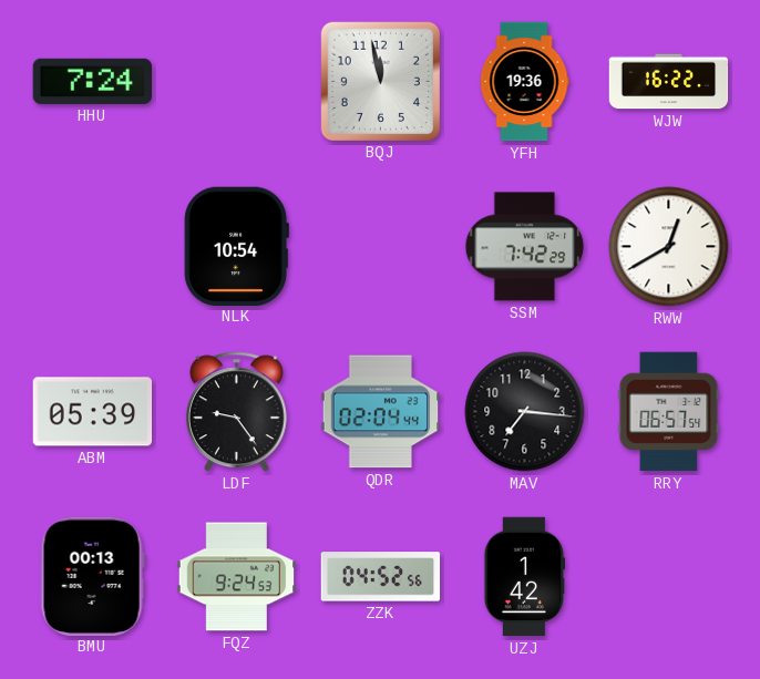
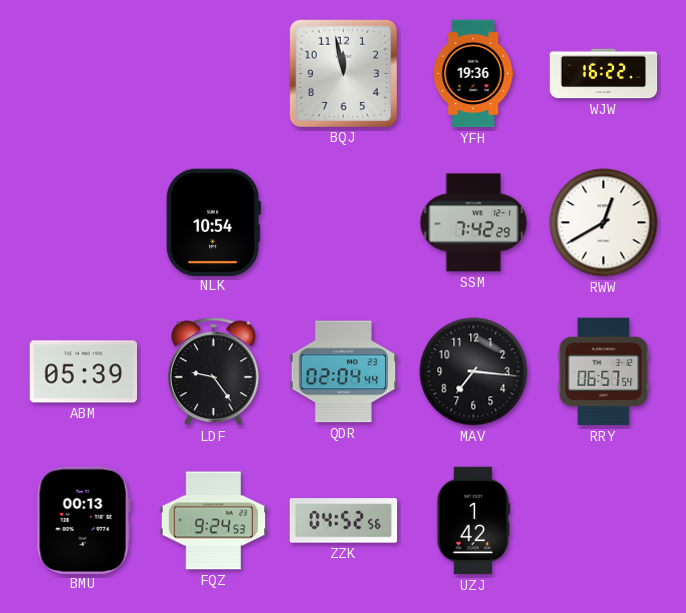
HHU: 7:24 -> none
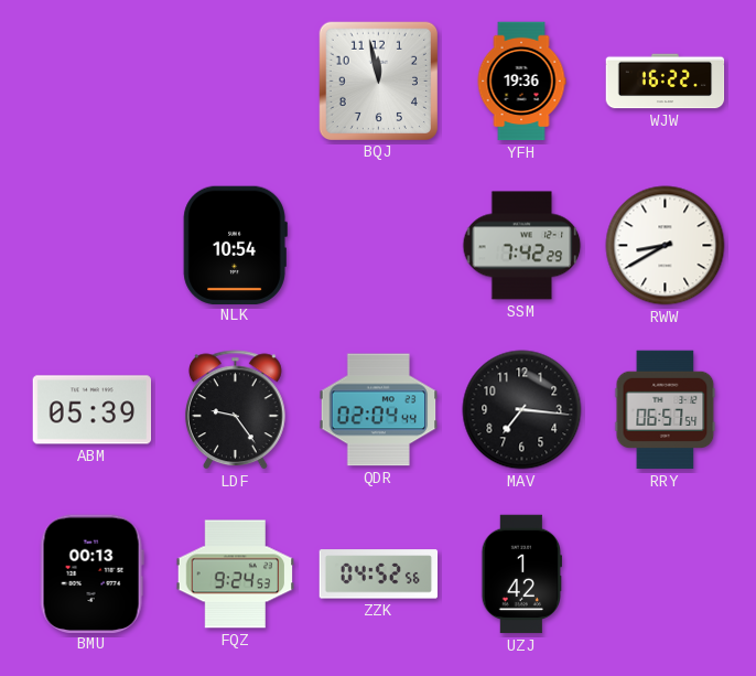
RWW: 12:40 -> 8:40
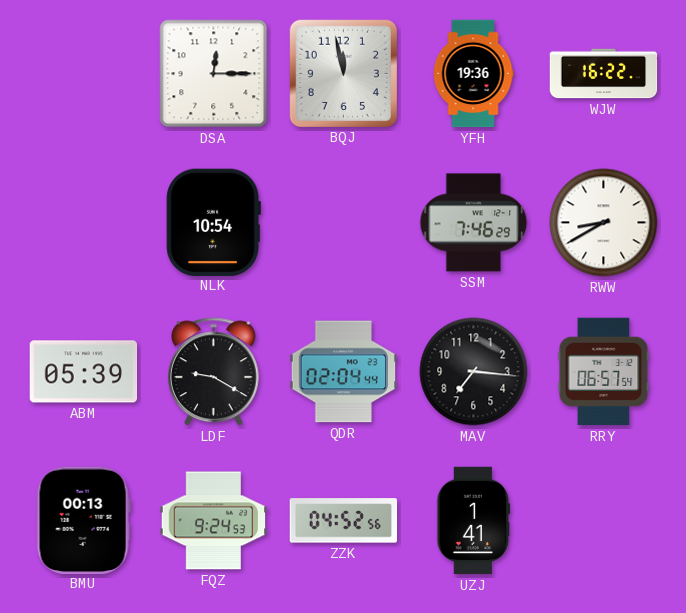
DSA: none -> 12:15
SSM: 7:42 -> 7:46
LDF: 9:24 -> 9:20
UZJ: 1:42 -> 1:41
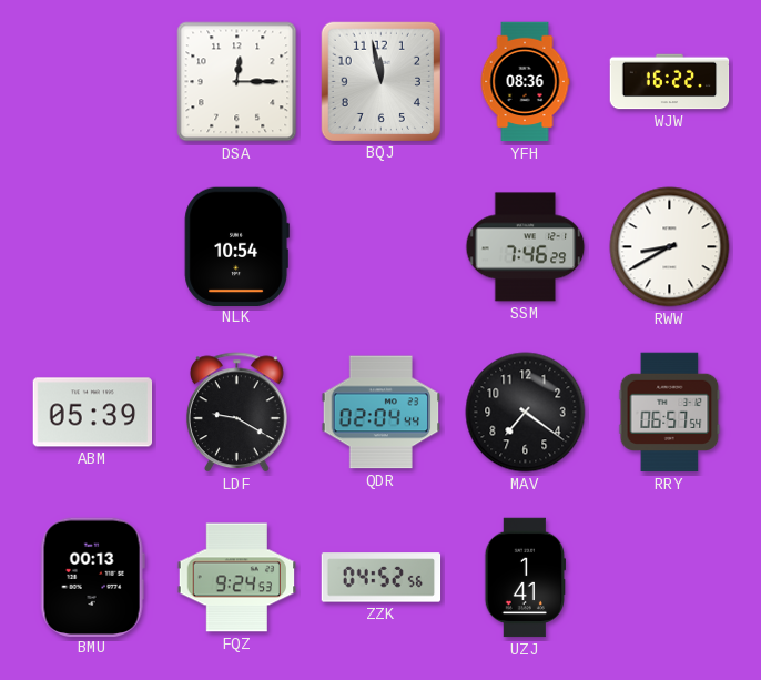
YFH: 19:36 -> 08:36
MAV: 7:16 -> 7:21
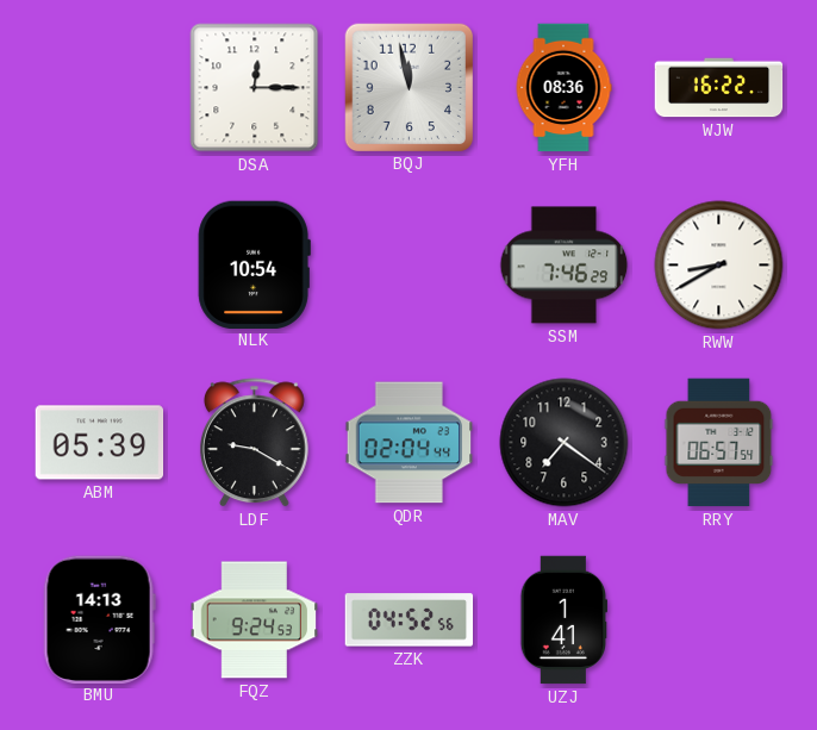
BMU: 00:13 -> 14:13
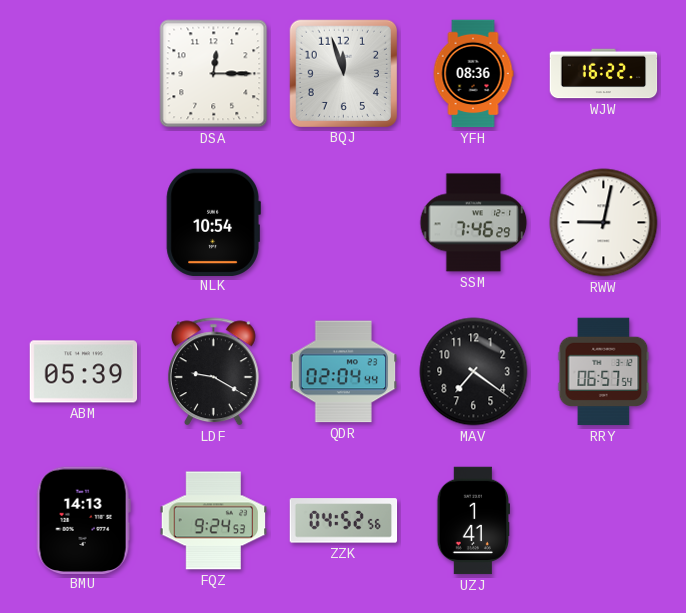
BQJ: 11:58 -> 11:57
RWW: 8:40 -> 9:02
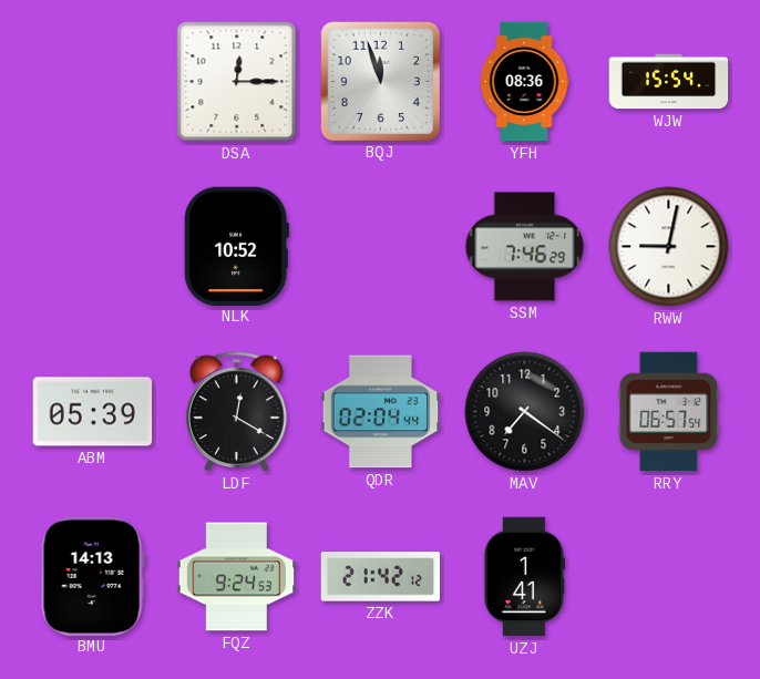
WJW: 16:22 -> 15:54
NLK: 10:54 -> 10:52
LDF: 9:20 -> 12:20
ZZK: 04:52 -> 21:42
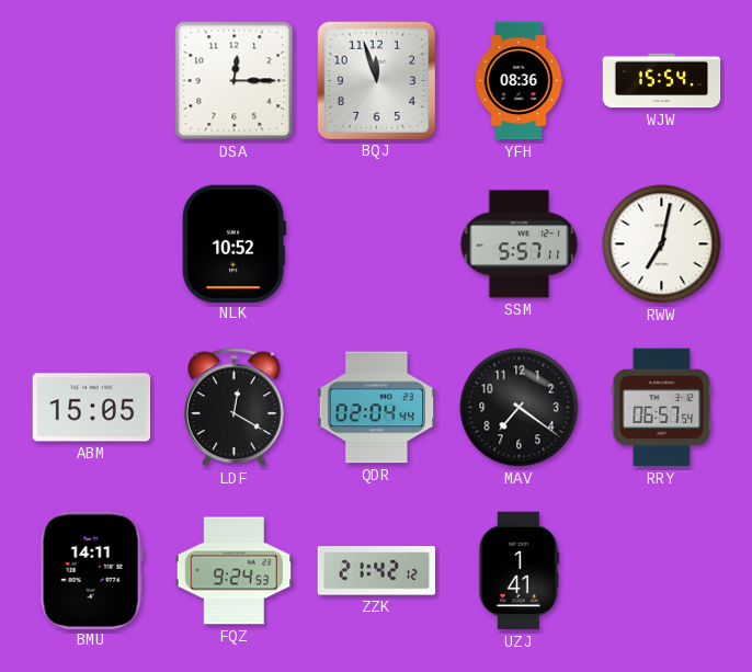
SSM: 7:46 -> 5:57
RWW: 9:02 -> 7:02
ABM: 05:39 -> 15:05
BMU: 14:13 -> 14:11
